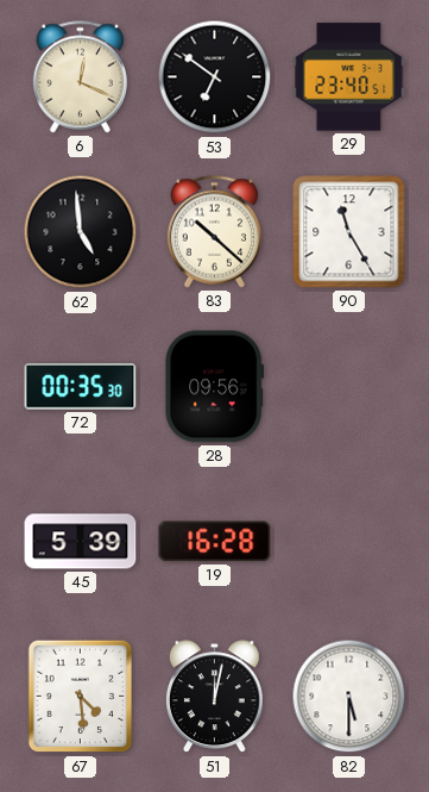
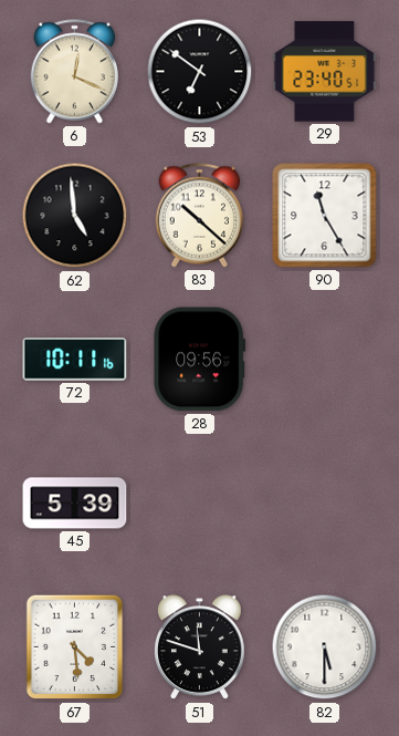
72: 00:35 -> 10:11
19: 16:28 -> none
51: 12:02 -> 11:48
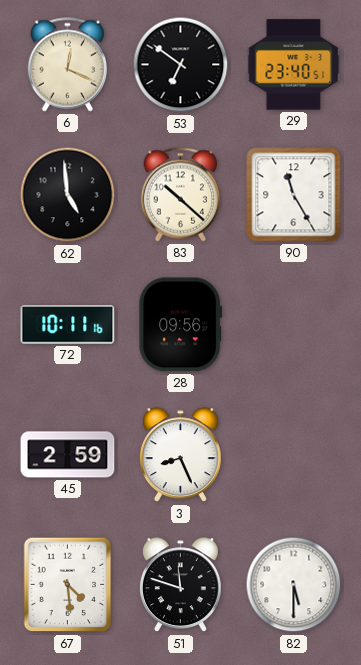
45: 5:39 -> 2:59
3: none -> 8:26
